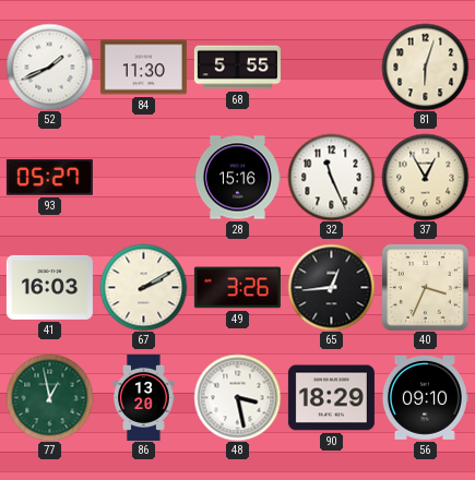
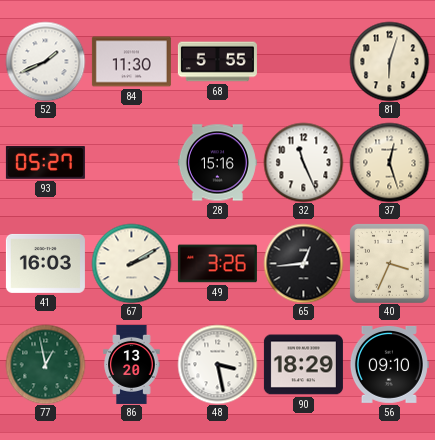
37: 12:55 -> 12:27
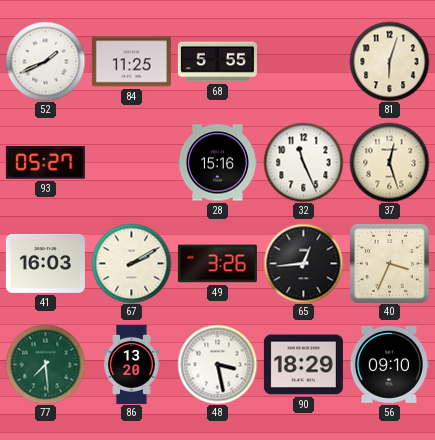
84: 11:30 -> 11:25
77: 12:58 -> 7:29
